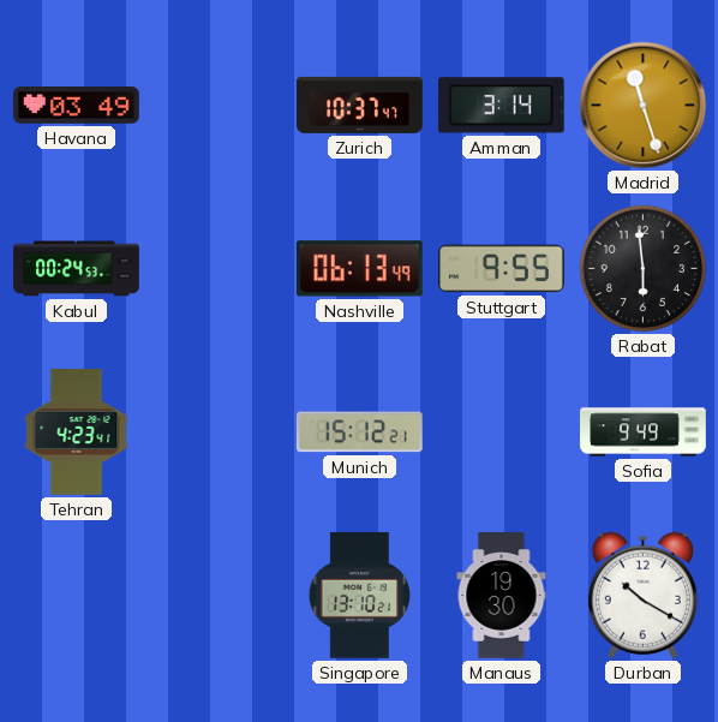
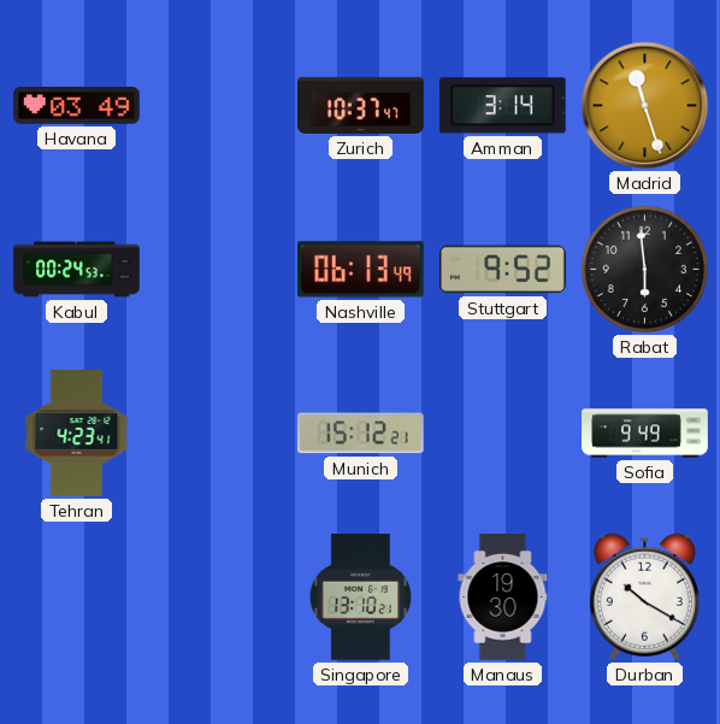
Stuttgart: 9:55 -> 9:52
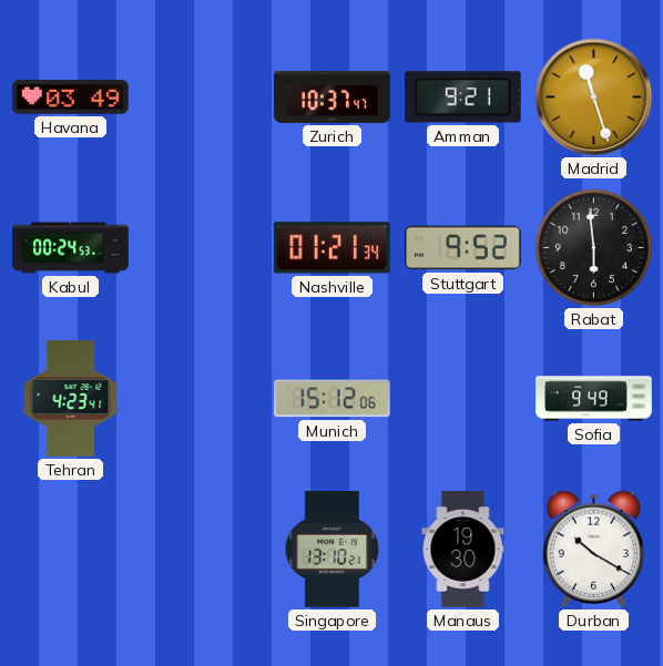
Amman: 3:14 -> 9:21
Nashville: 06:13 -> 01:21
Munich: 15:12:21 -> 15:12:06
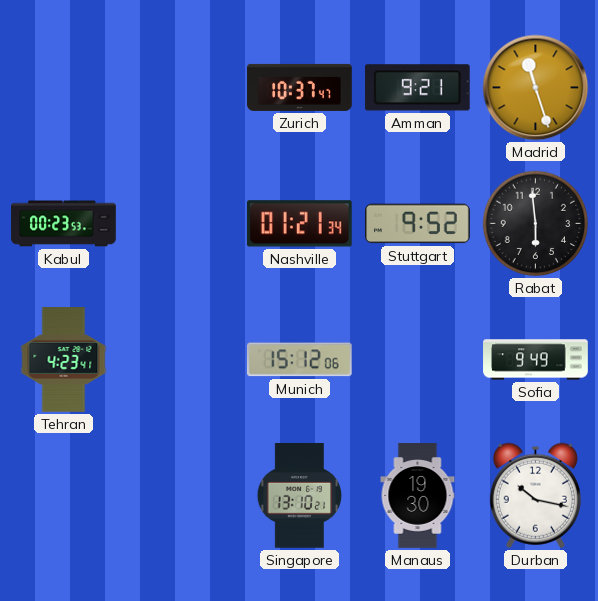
Havana: 03:49 -> none
Kabul: 00:24 -> 00:23
Durban: 10:20 -> 10:17
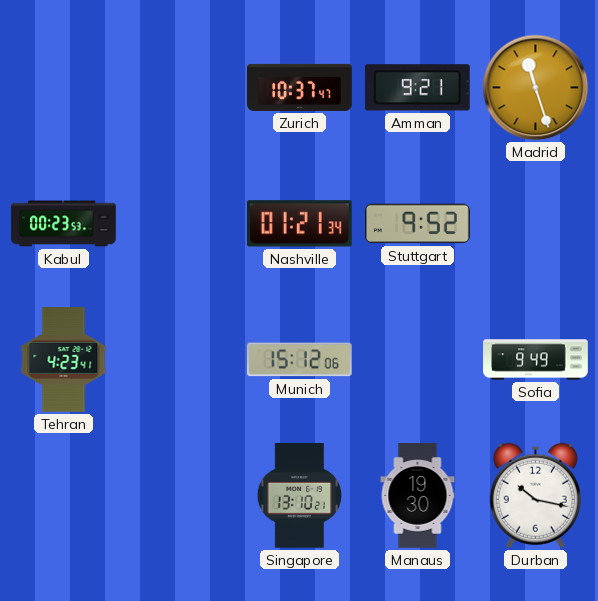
Rabat: 5:59 -> none
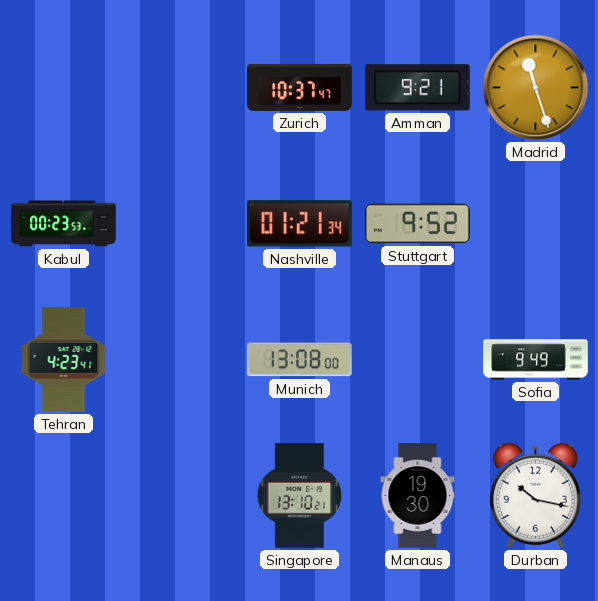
Munich: 15:12 -> 13:08
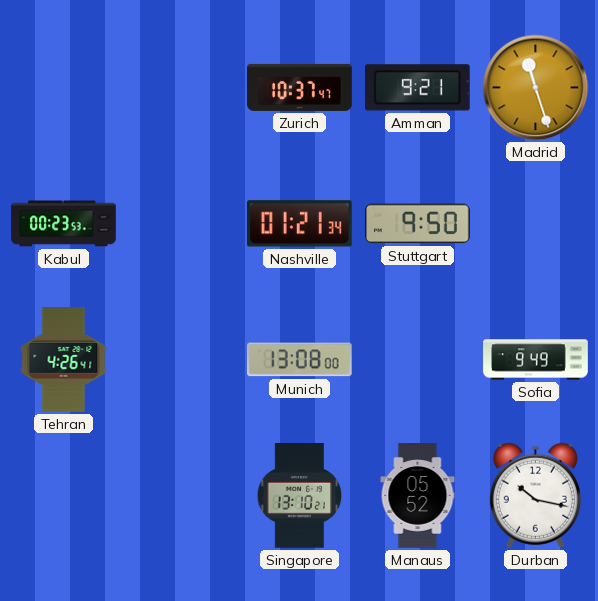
Stuttgart: 9:52 -> 9:50
Tehran: 4:23 -> 4:26
Manaus: 19:30 -> 05:52
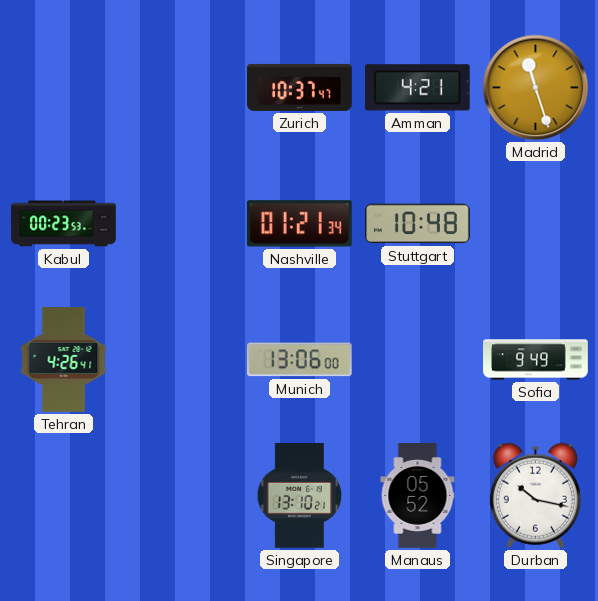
Amman: 9:21 -> 4:21
Stuttgart: 9:50 -> 10:48
Munich: 13:08 -> 13:06
